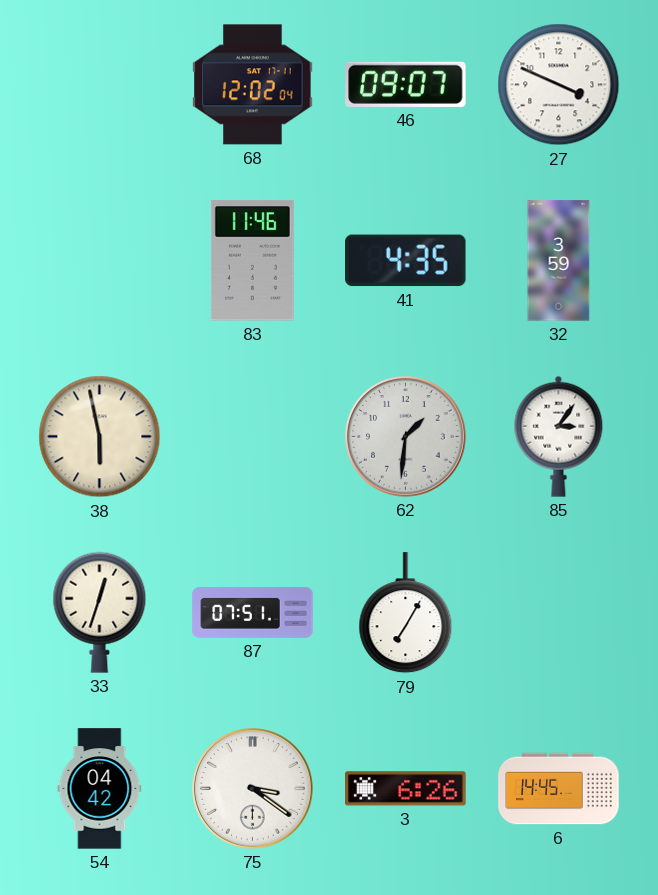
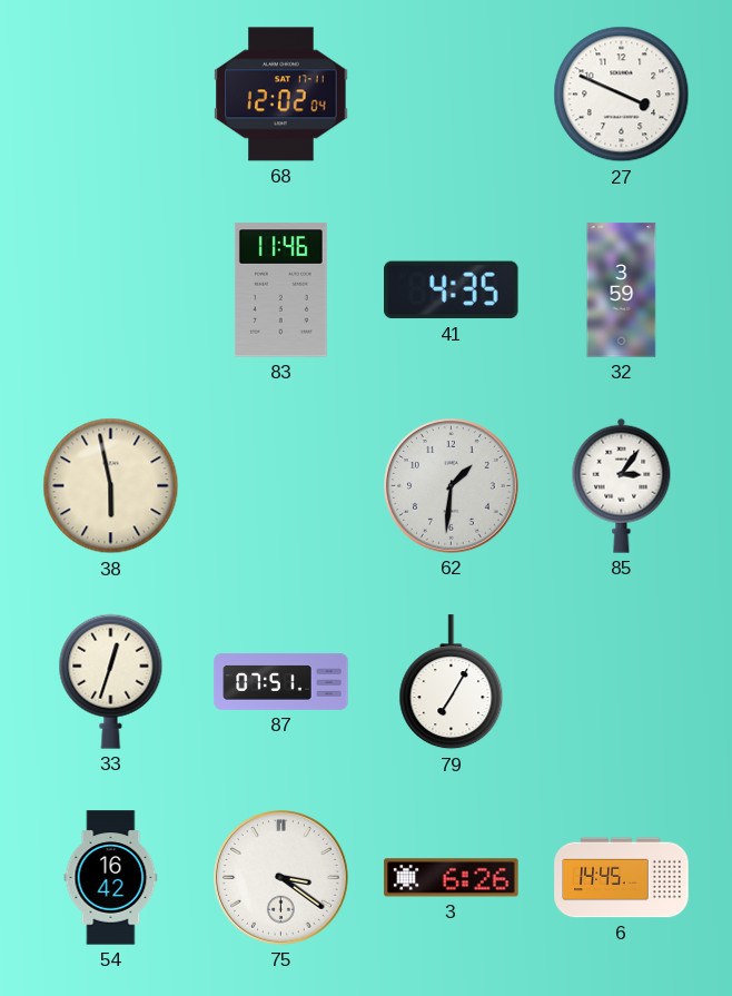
46: 09:07 -> none
54: 04:42 -> 16:42
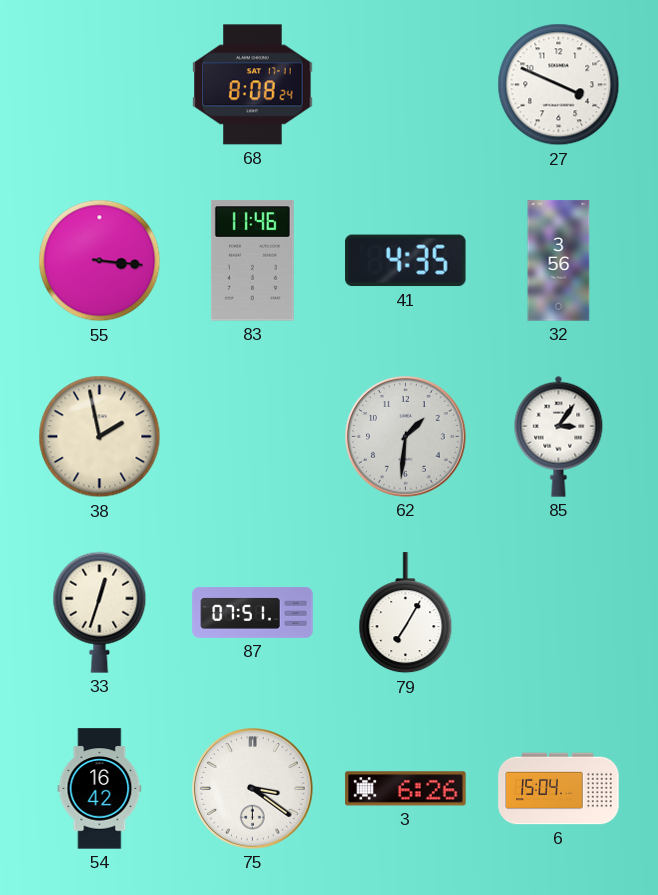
68: 12:02 -> 8:08
55: none -> 3:16
32: 3:59 -> 3:56
38: 5:58 -> 1:58
6: 14:45 -> 15:04
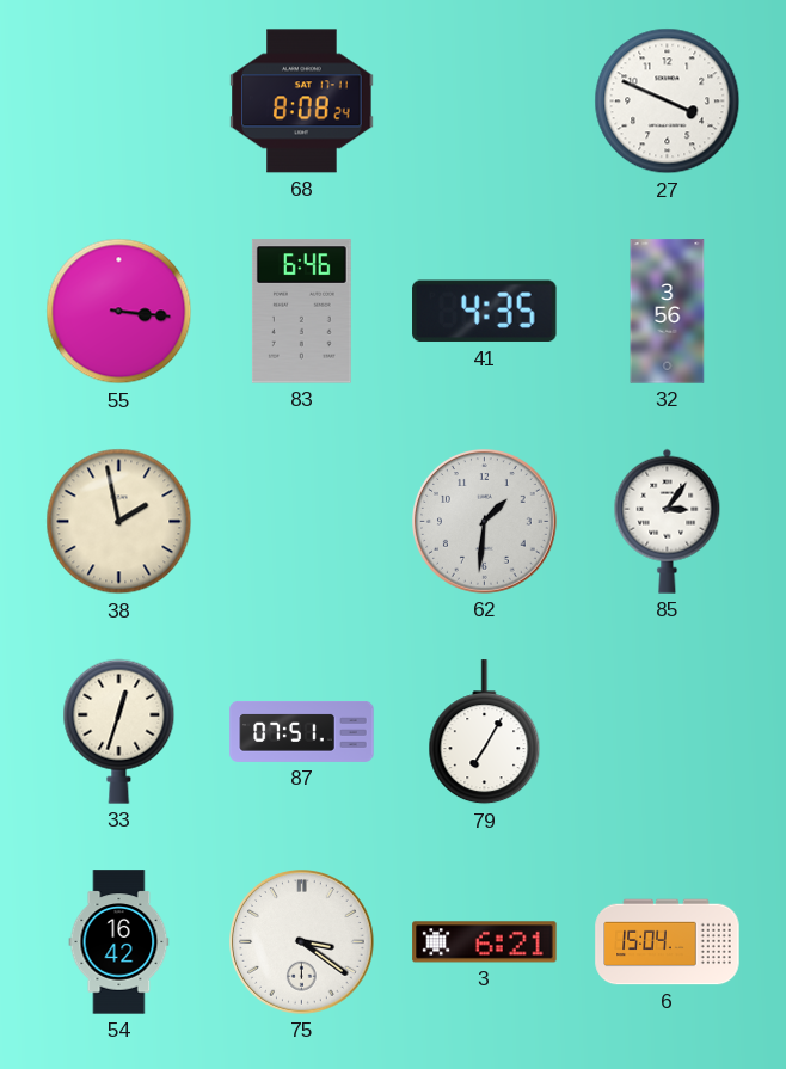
83: 11:46 -> 6:46
3: 6:26 -> 6:21
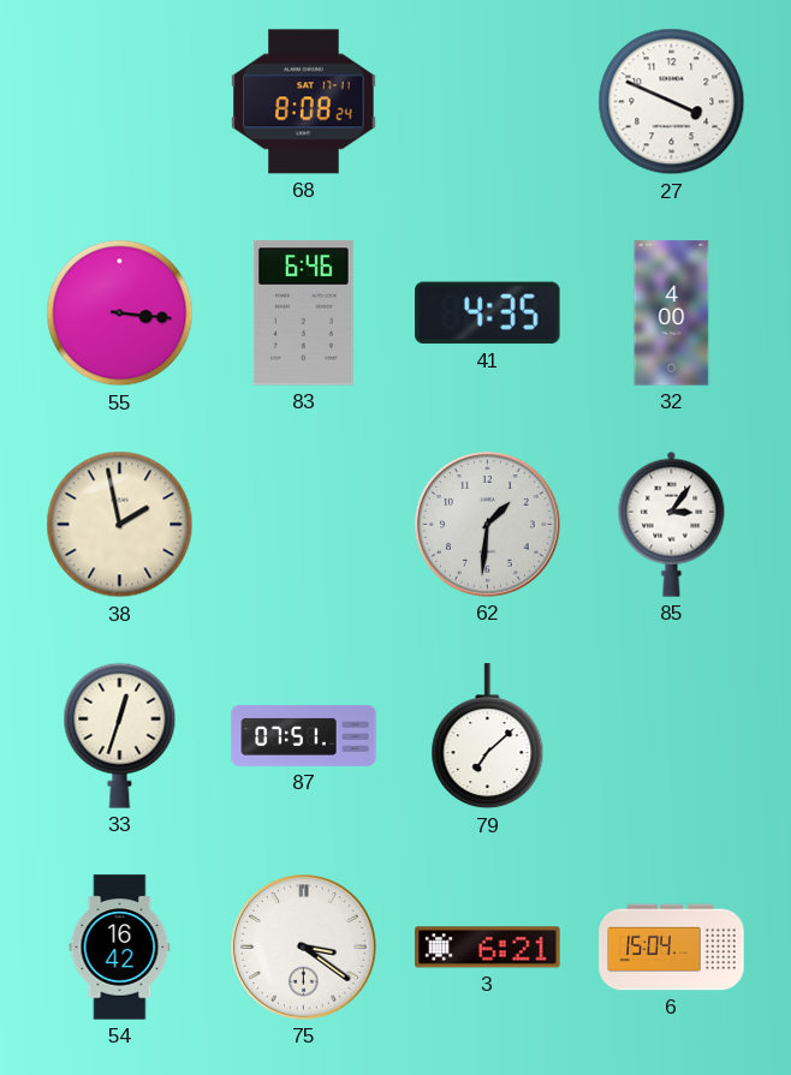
32: 3:56 -> 4:00
79: 7:05 -> 7:08
